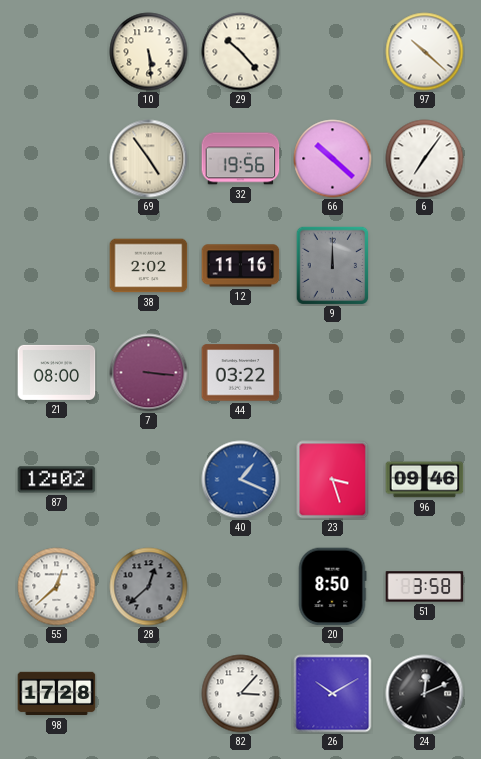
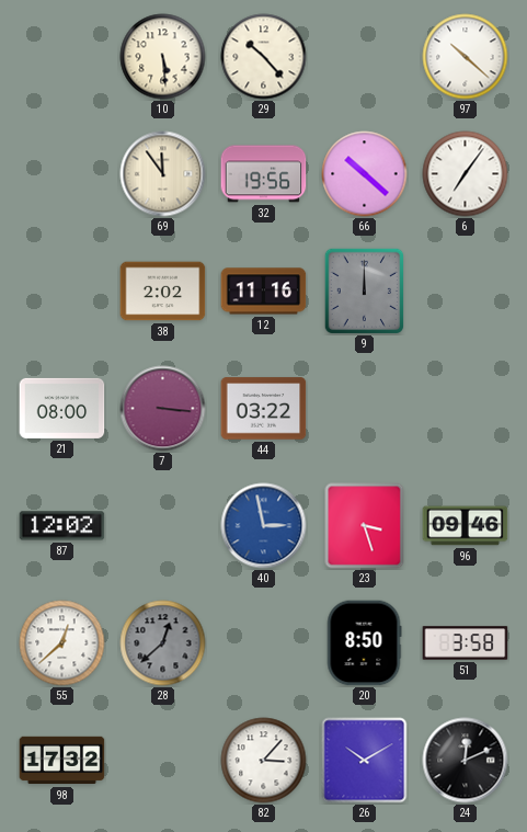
69: 4:54 -> 11:54
40: 1:19 -> 2:58
98: 17:28 -> 17:32
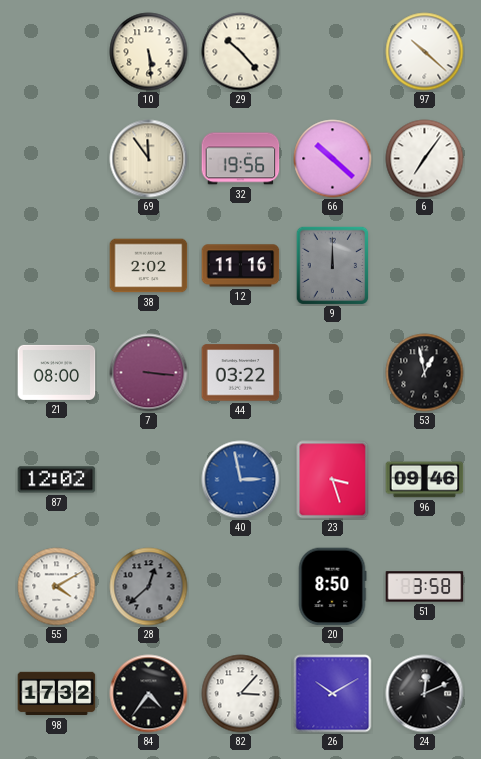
53: none -> 12:58
55: 12:38 -> 4:10
84: none -> 4:36
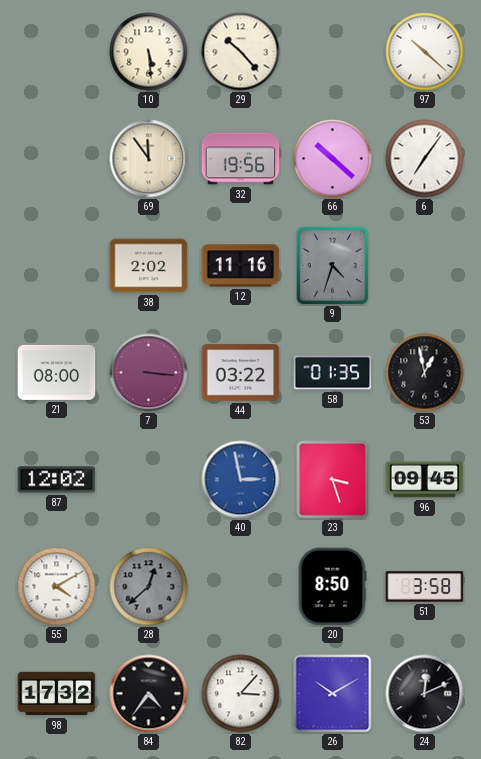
9: 12:00 -> 4:33
58: none -> 01:35
96: 09:46 -> 09:45
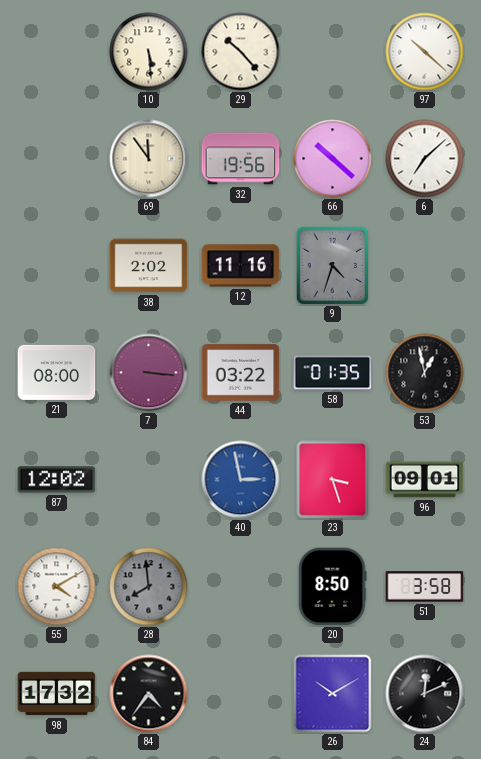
6: 7:06 -> 7:08
96: 09:45 -> 09:01
28: 12:38 -> 7:59
82: 3:07 -> none
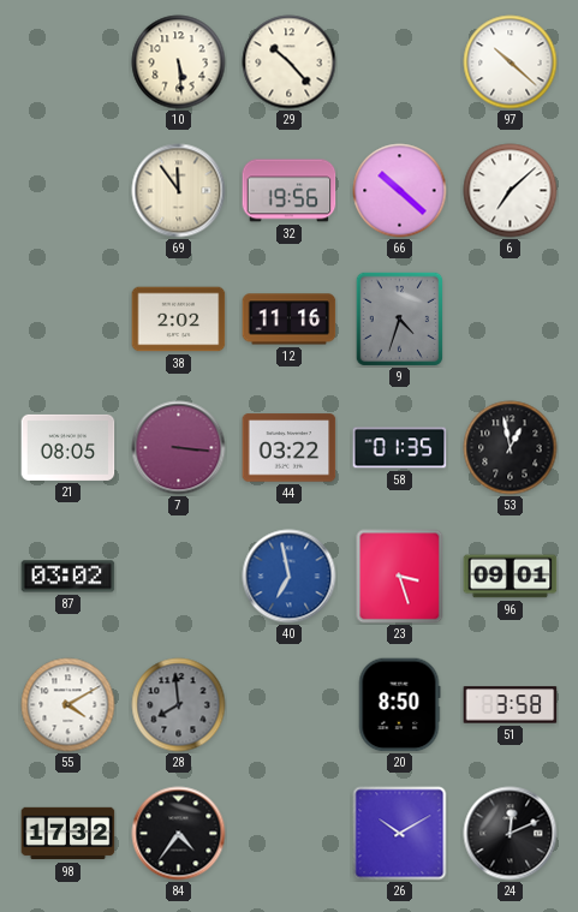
21: 08:00 -> 08:05
87: 12:02 -> 03:02
40: 2:58 -> 6:58
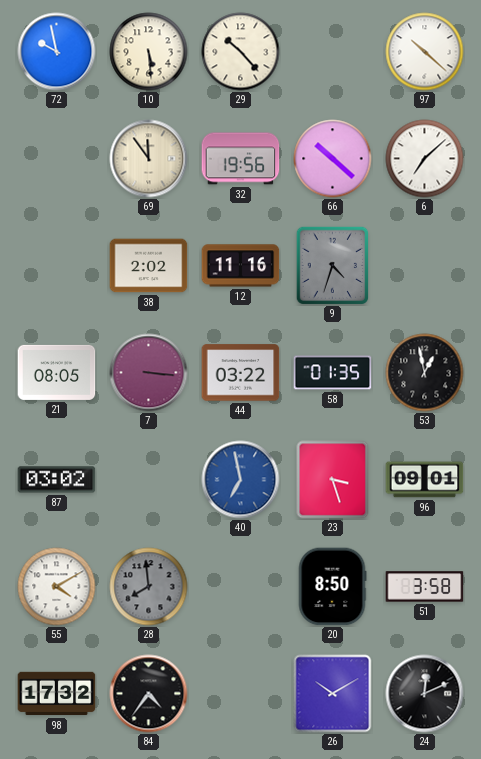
72: none -> 9:58
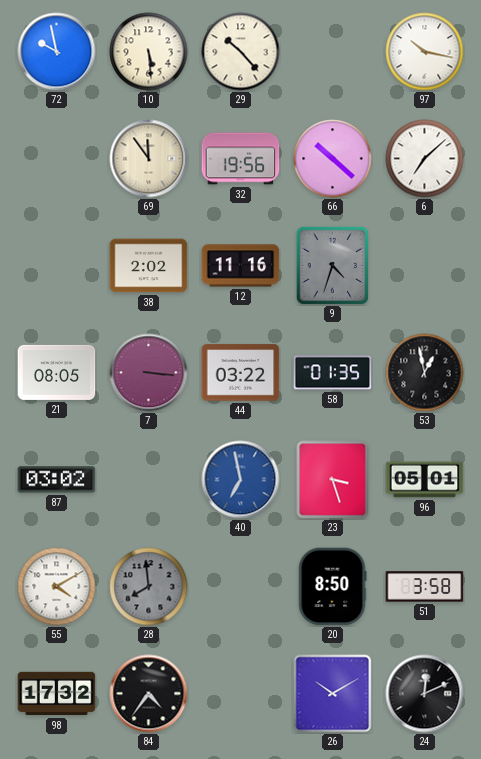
97: 10:22 -> 10:17
96: 09:01 -> 05:01
